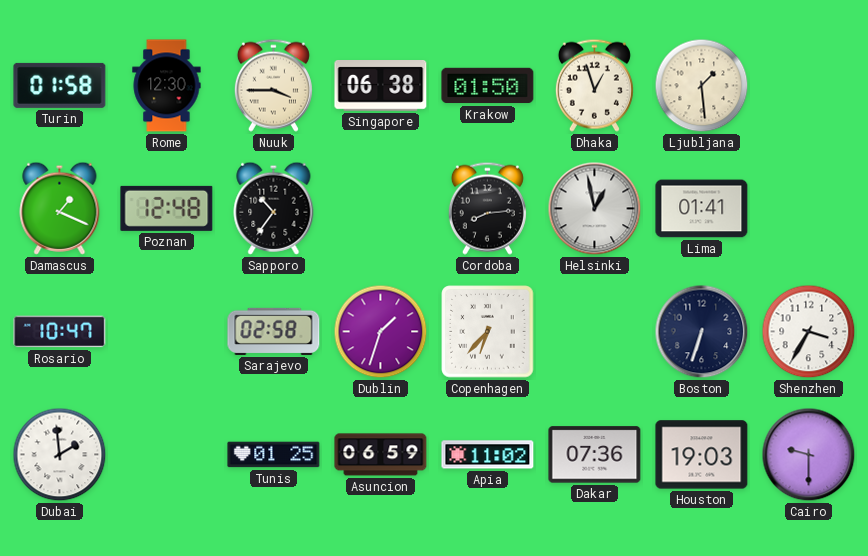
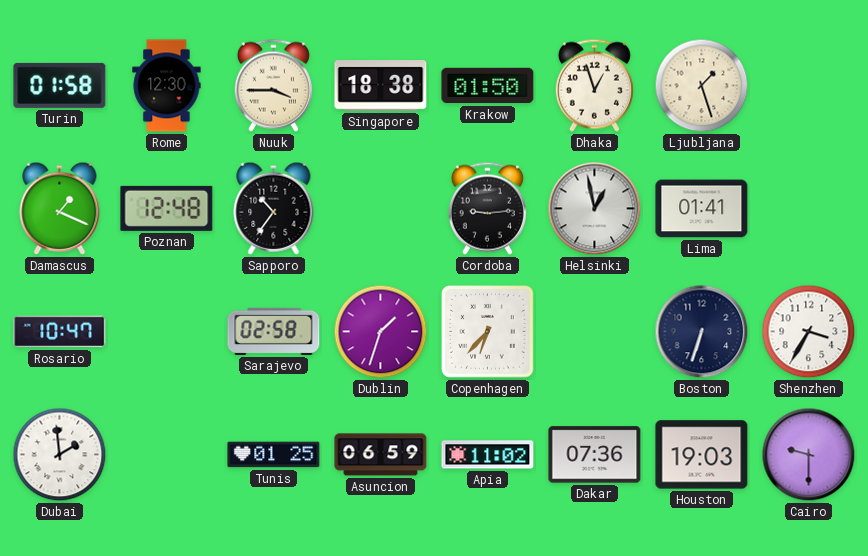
Singapore: 06:38 -> 18:38
Ljubljana: 1:29 -> 1:27
Cordoba: 8:14 -> 9:14
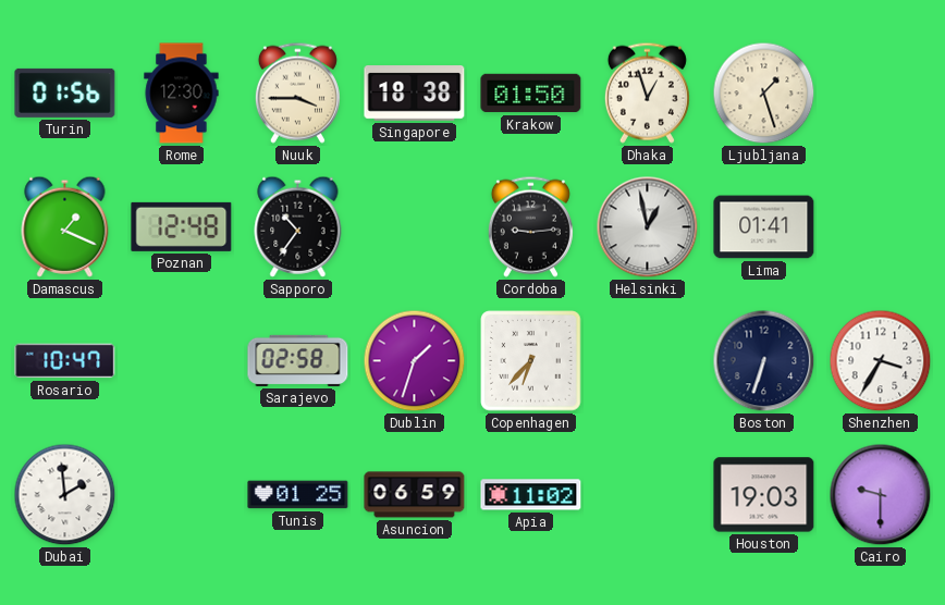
Turin: 01:58 -> 01:56
Dakar: 07:36 -> none
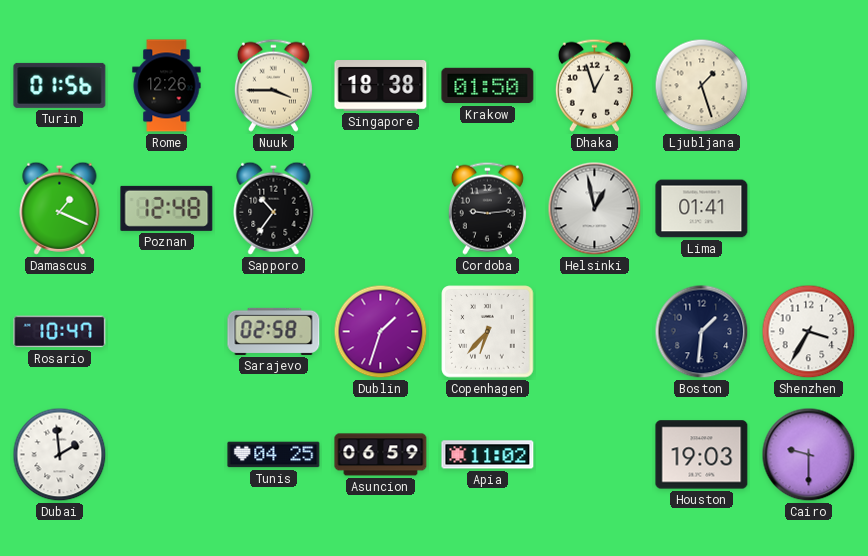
Rome: 12:30 -> 12:26
Boston: 6:33 -> 1:31
Tunis: 01:25 -> 04:25
